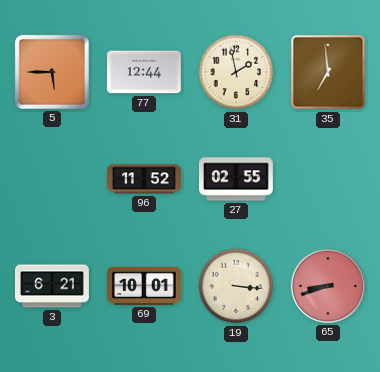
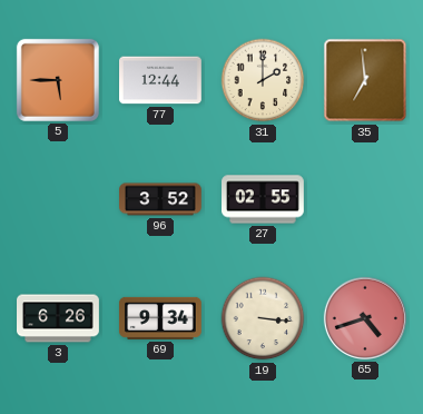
31: 1:58 -> 2:00
96: 11:52 -> 3:52
3: 6:21 -> 6:26
69: 10:01 -> 9:34
65: 8:42 -> 4:42
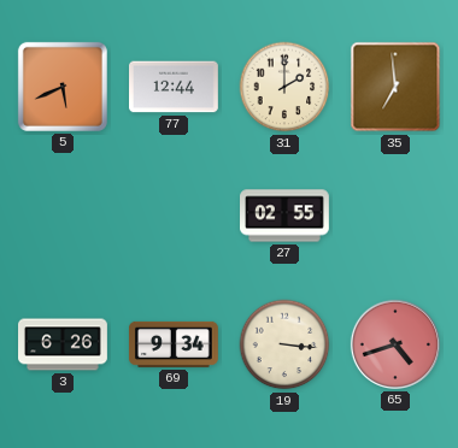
5: 5:45 -> 5:41
96: 3:52 -> none
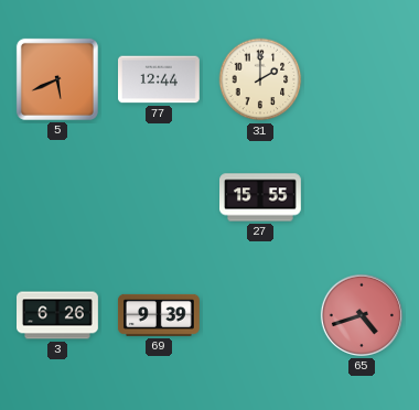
35: 6:59 -> none
27: 02:55 -> 15:55
69: 9:34 -> 9:39
19: 3:16 -> none
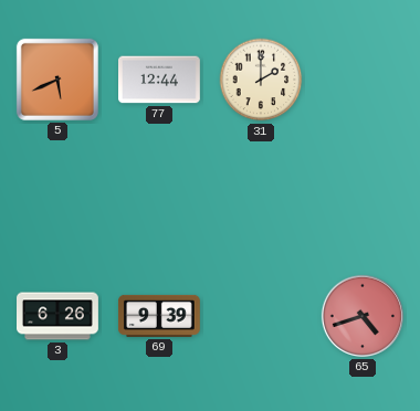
27: 15:55 -> none
